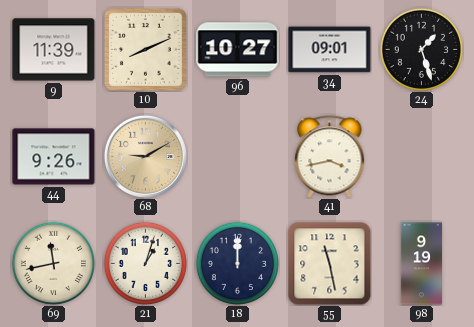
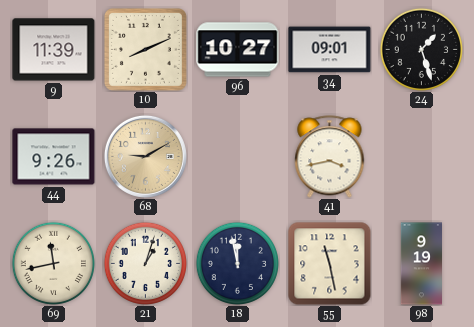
18: 12:00 -> 11:58
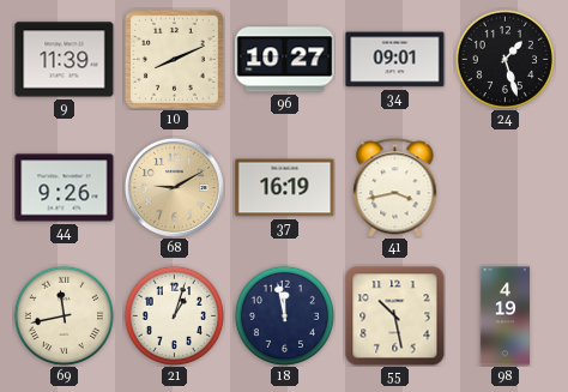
37: none -> 16:19
55: 11:28 -> 10:28
98: 9:19 -> 4:19
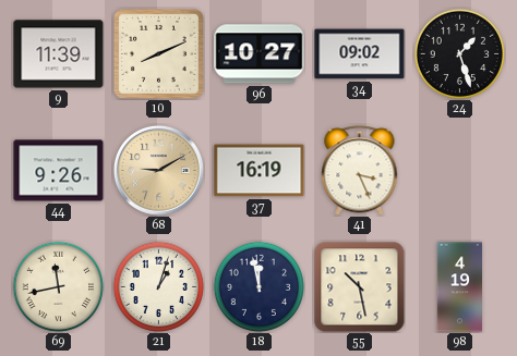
34: 09:01 -> 09:02
41: 3:43 -> 3:26
